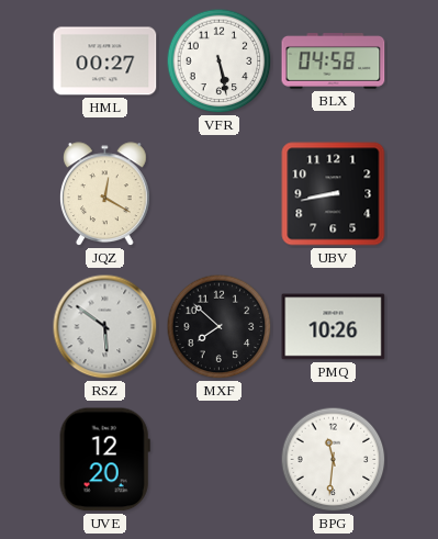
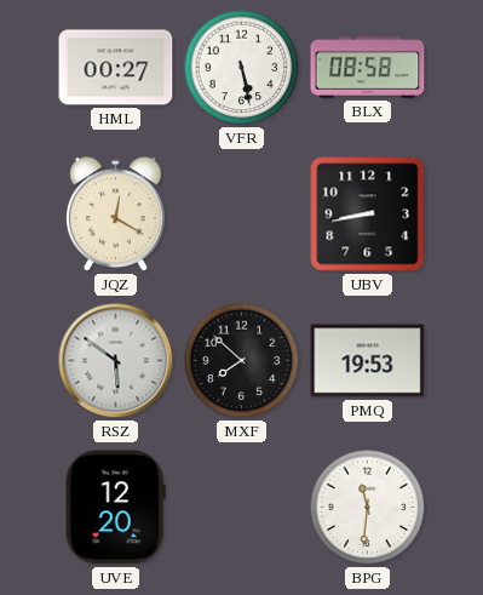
BLX: 04:58 -> 08:58
PMQ: 10:26 -> 19:53
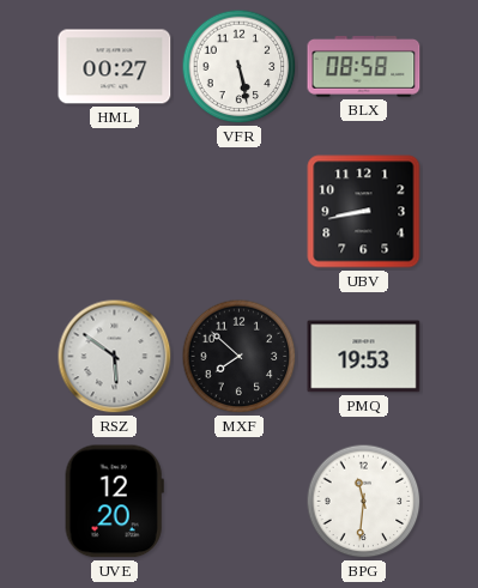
JQZ: 12:20 -> none
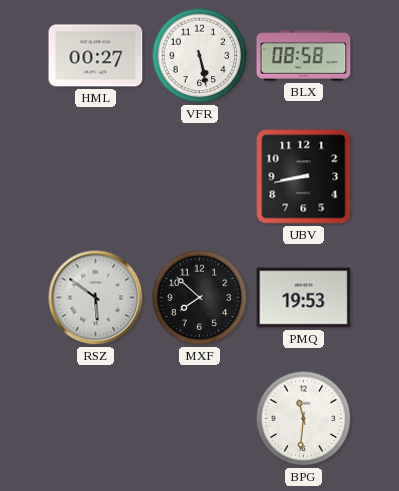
UVE: 12:20 -> none
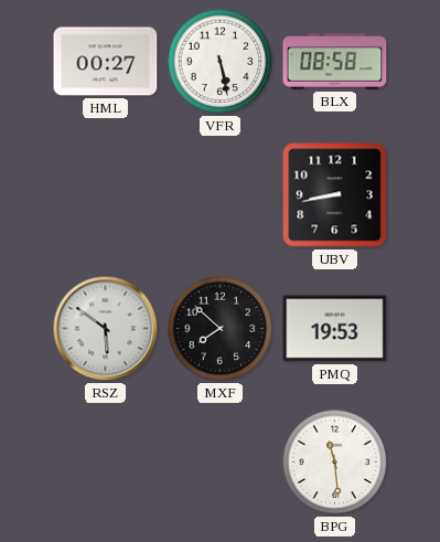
BPG: 11:31 -> 11:29
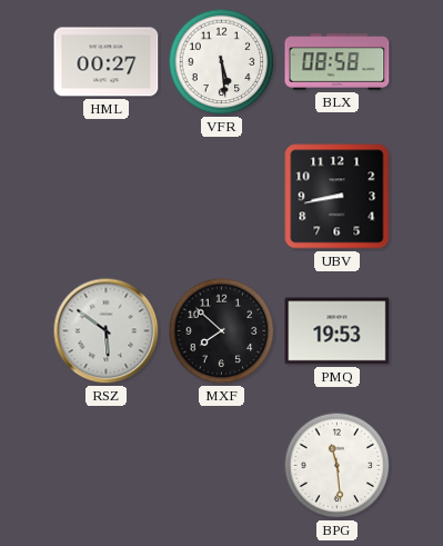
VFR: 5:28 -> 5:29
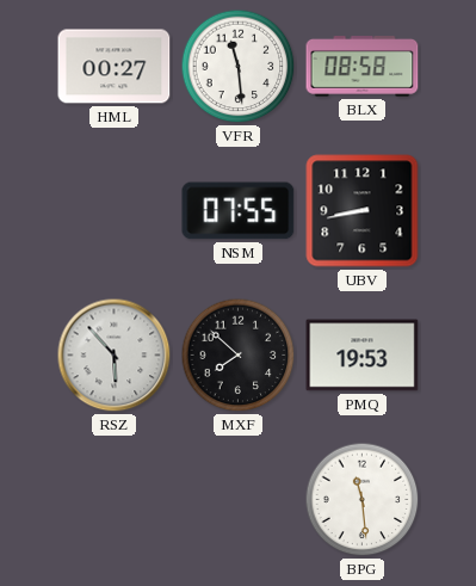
VFR: 5:29 -> 11:29
NSM: none -> 07:55
RSZ: 5:51 -> 5:53
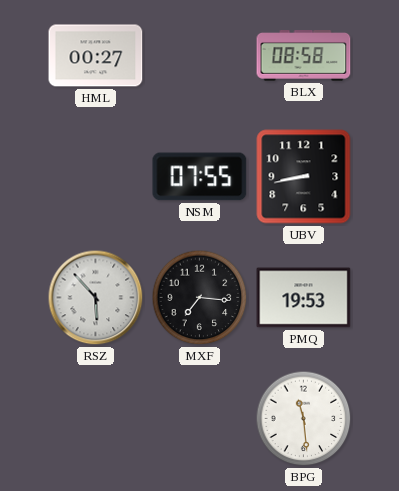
VFR: 11:29 -> none
MXF: 7:52 -> 7:16
